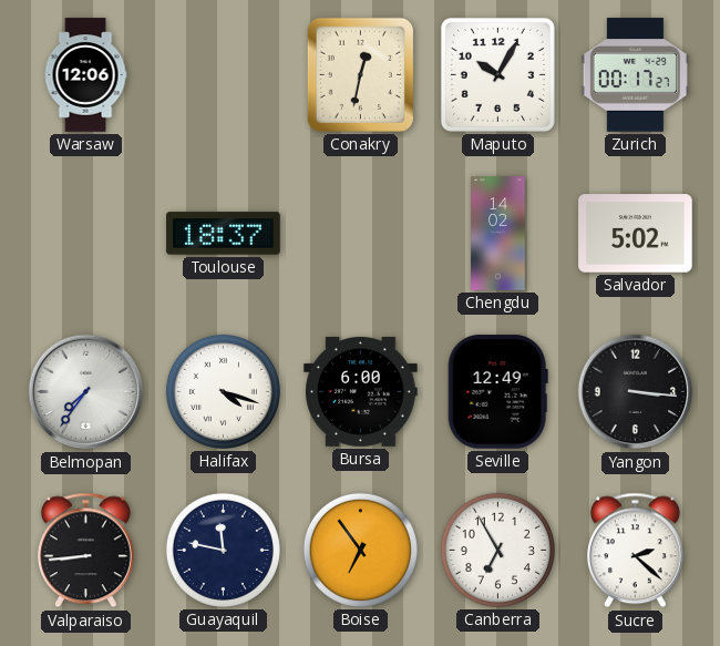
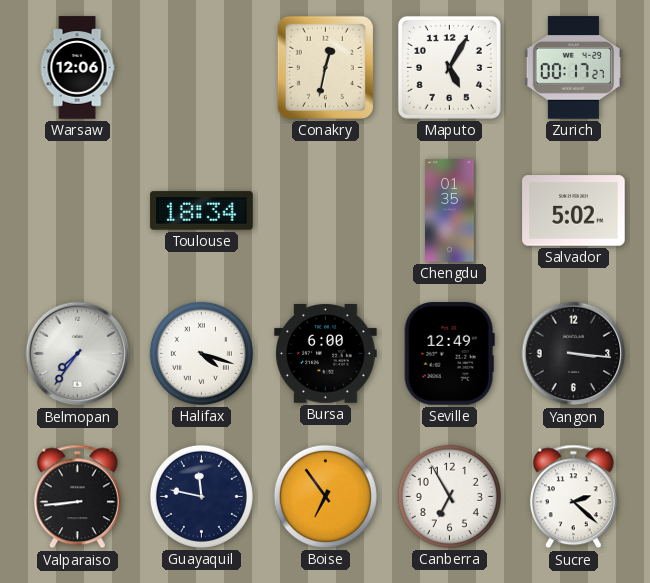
Maputo: 10:05 -> 5:05
Toulouse: 18:37 -> 18:34
Chengdu: 14:02 -> 01:35
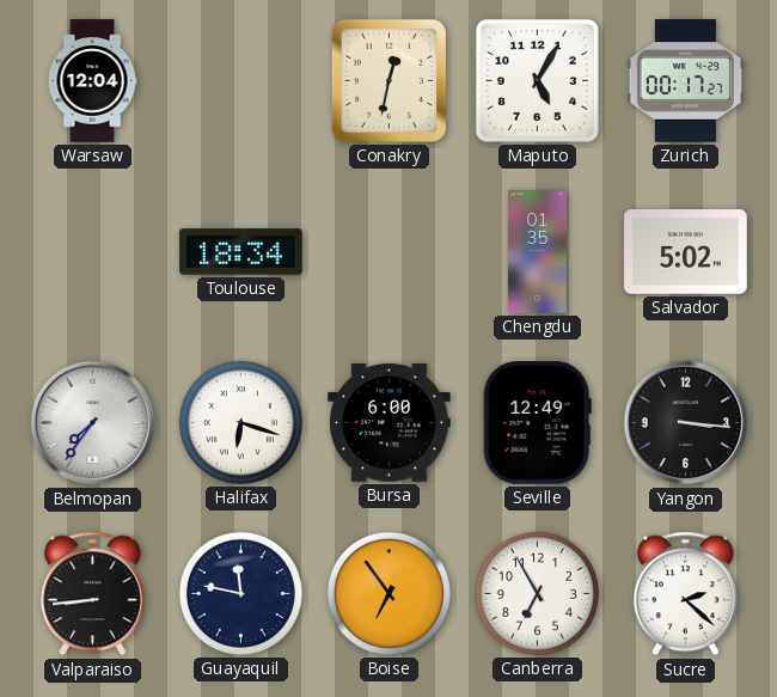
Warsaw: 12:06 -> 12:04
Halifax: 4:18 -> 6:18
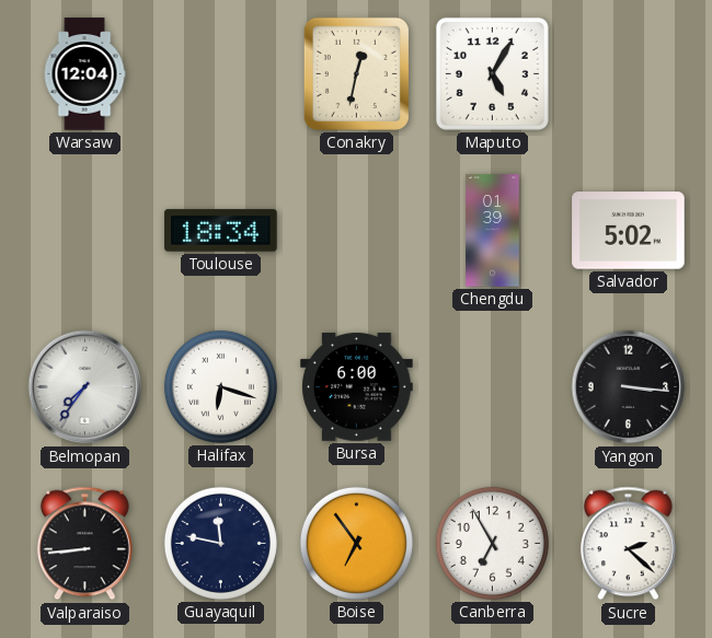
Zurich: 00:17 -> none
Chengdu: 01:35 -> 01:39
Seville: 12:49 -> none
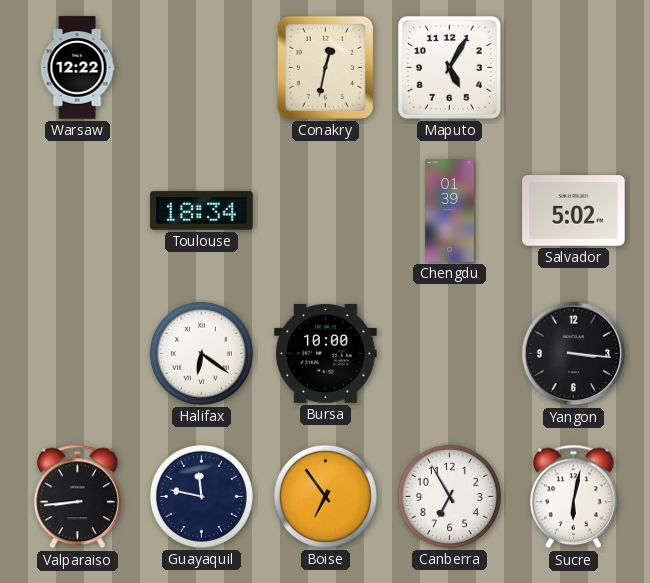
Warsaw: 12:04 -> 12:22
Belmopan: 7:36 -> none
Halifax: 6:18 -> 6:21
Bursa: 6:00 -> 10:00
Sucre: 2:22 -> 6:02
